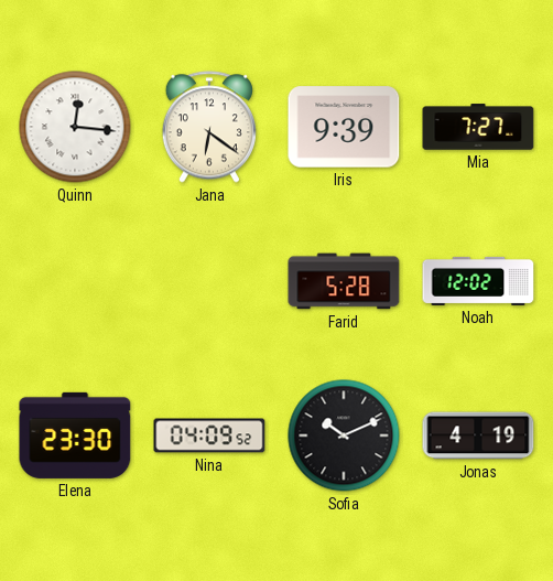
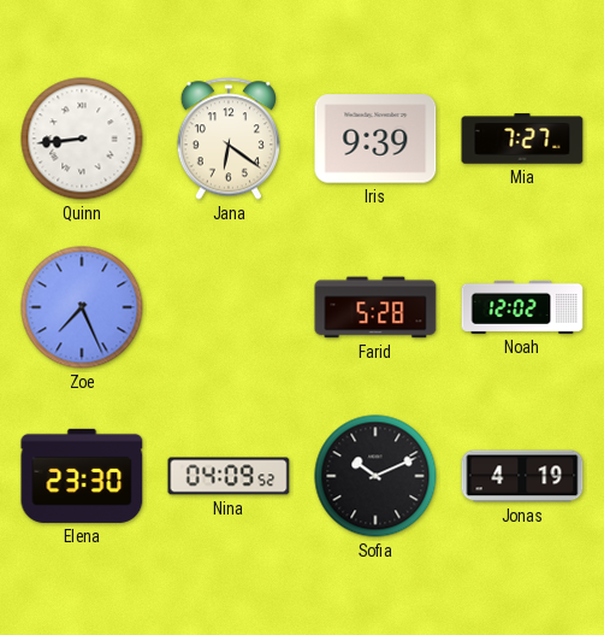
Quinn: 12:16 -> 8:44
Zoe: none -> 7:26
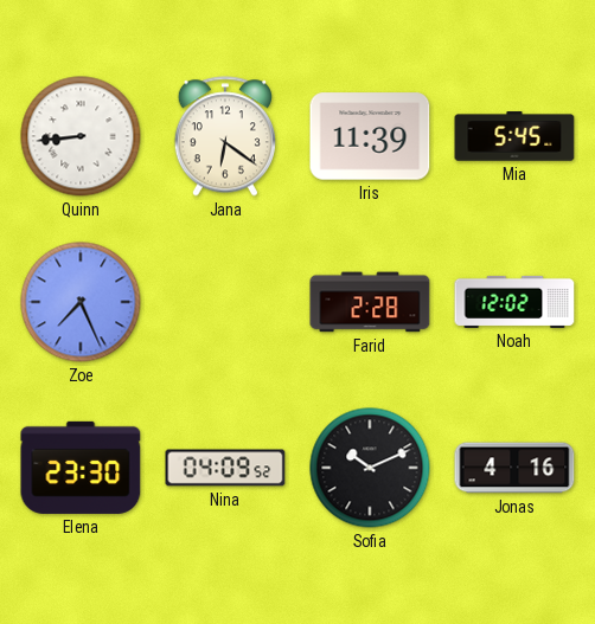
Iris: 9:39 -> 11:39
Mia: 7:27 -> 5:45
Farid: 5:28 -> 2:28
Jonas: 4:19 -> 4:16
